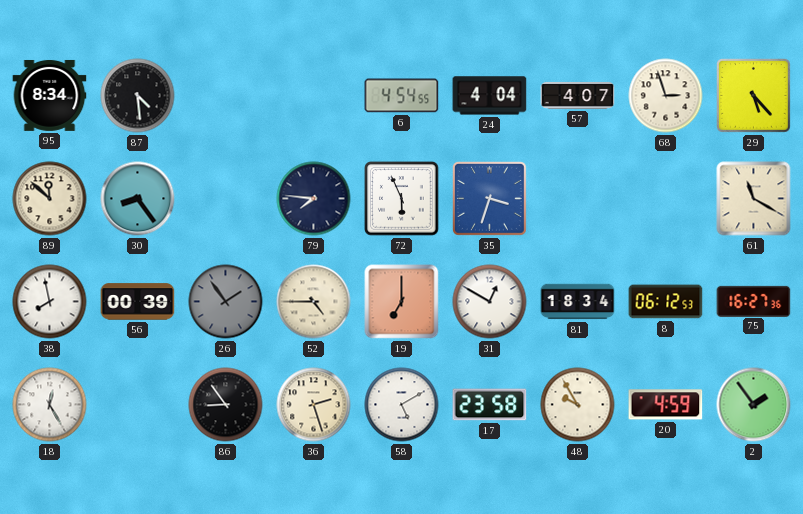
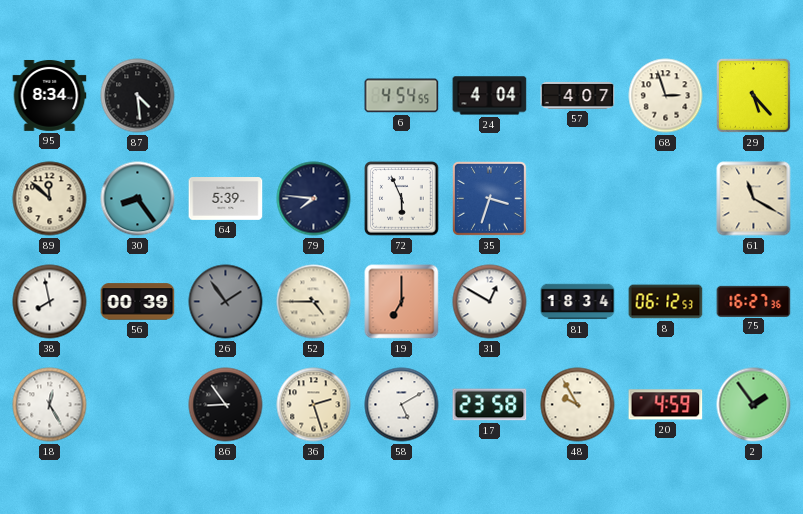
64: none -> 5:39
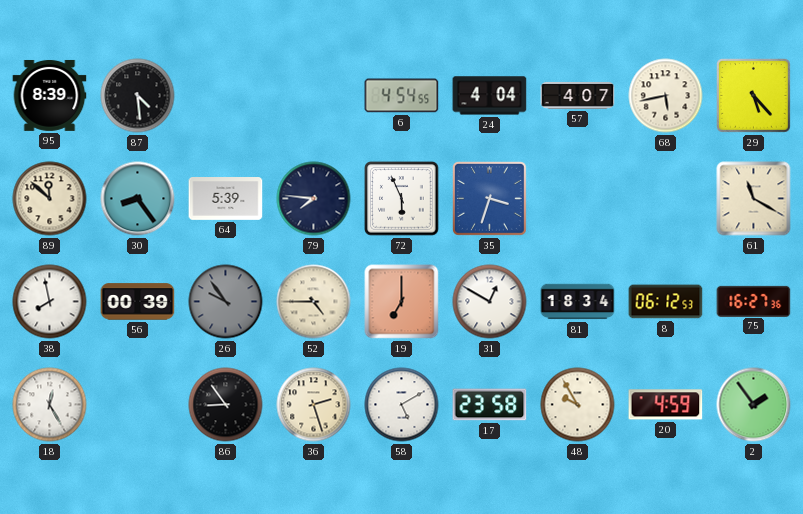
95: 8:34 -> 8:39
68: 2:57 -> 5:43
26: 1:54 -> 9:54
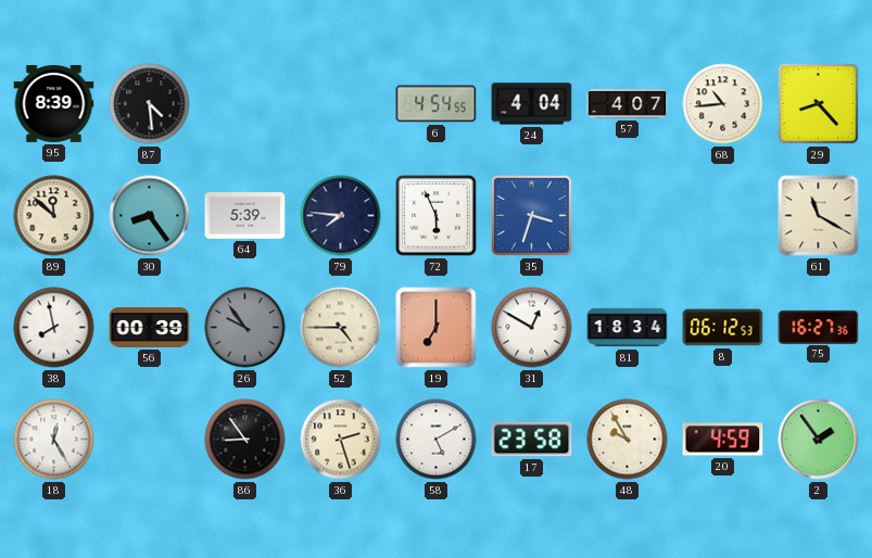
68: 5:43 -> 10:44
29: 5:23 -> 8:23
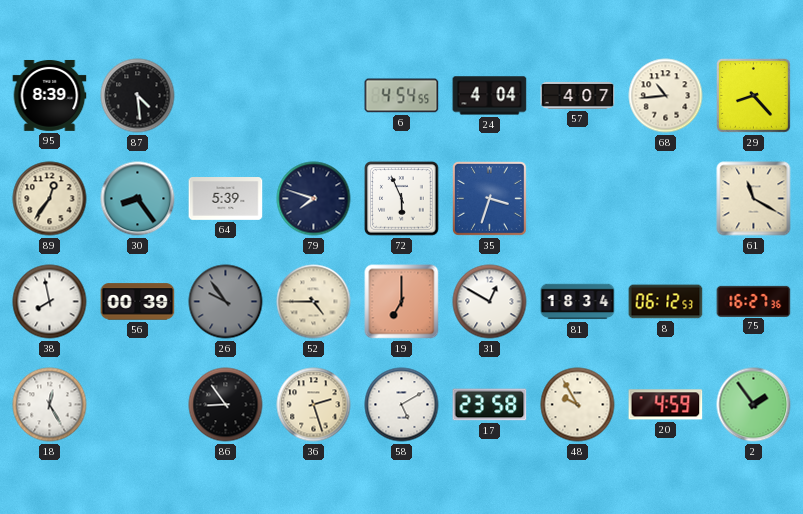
89: 11:52 -> 12:36
79: 7:46 -> 7:48
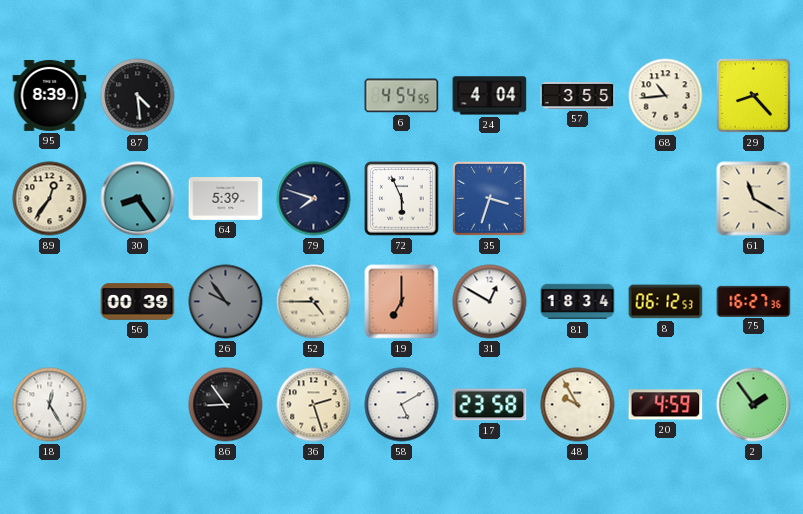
57: 4:07 -> 3:55
38: 7:58 -> none
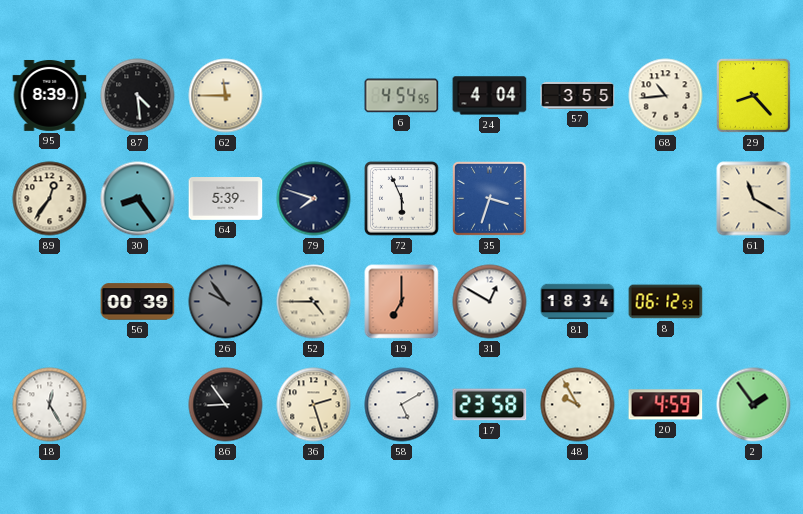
62: none -> 11:45
75: 16:27 -> none
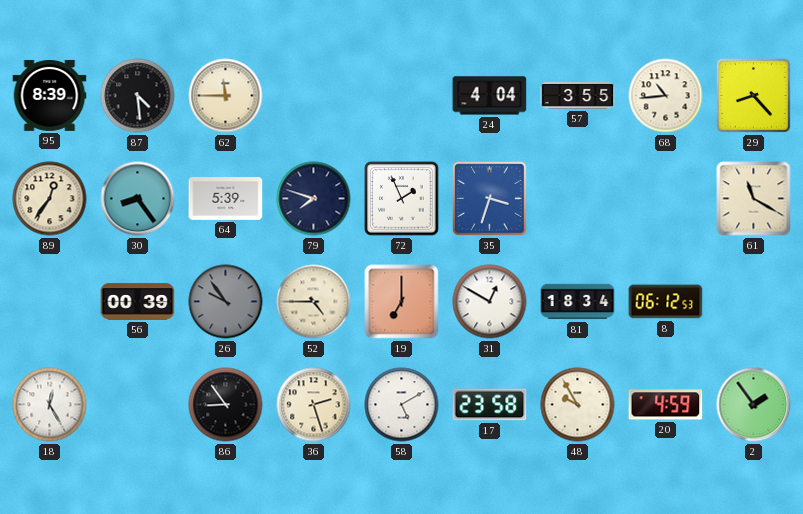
6: 4:54 -> none
72: 5:56 -> 1:56
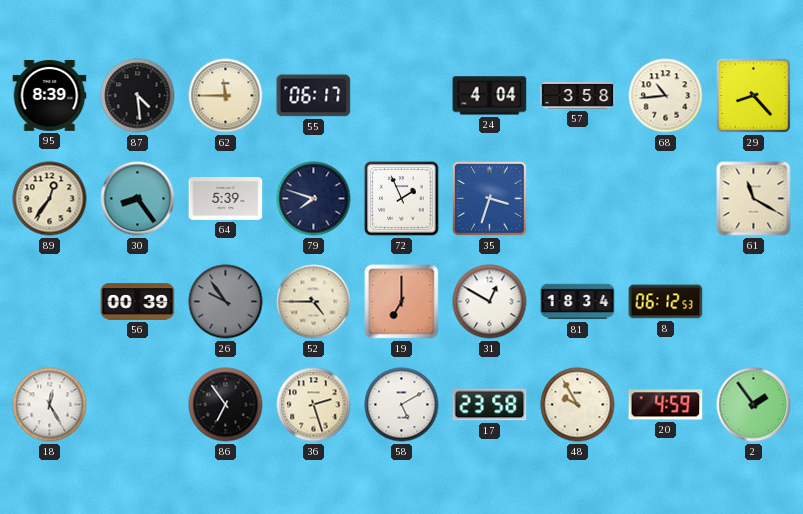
55: none -> 06:17
57: 3:55 -> 3:58
86: 8:54 -> 6:54
